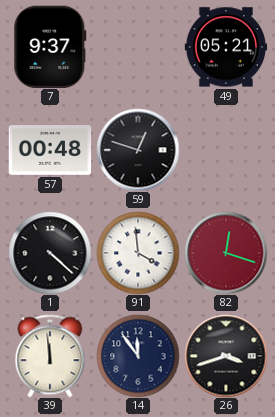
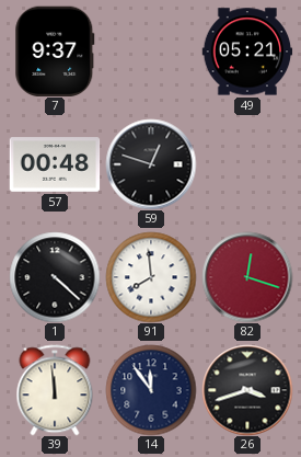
91: 3:59 -> 7:59
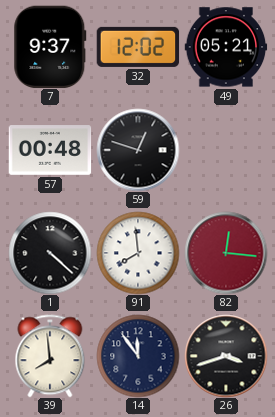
32: none -> 12:02
82: 12:18 -> 12:16
39: 11:59 -> 7:59
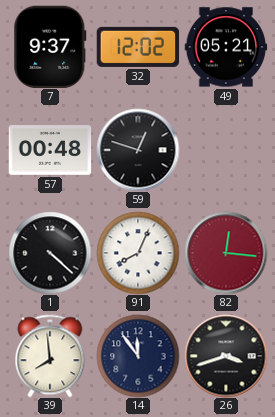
91: 7:59 -> 8:04
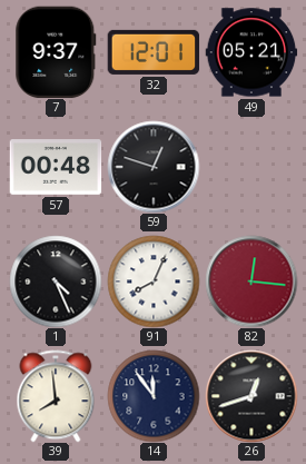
32: 12:02 -> 12:01
1: 4:22 -> 4:26
26: 3:42 -> 12:42
